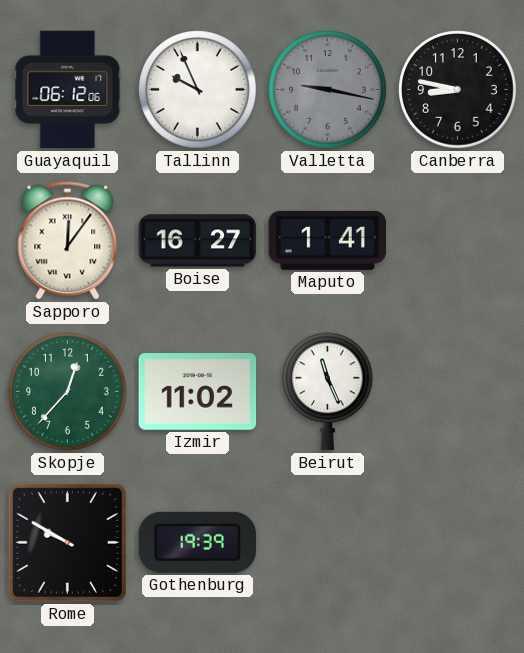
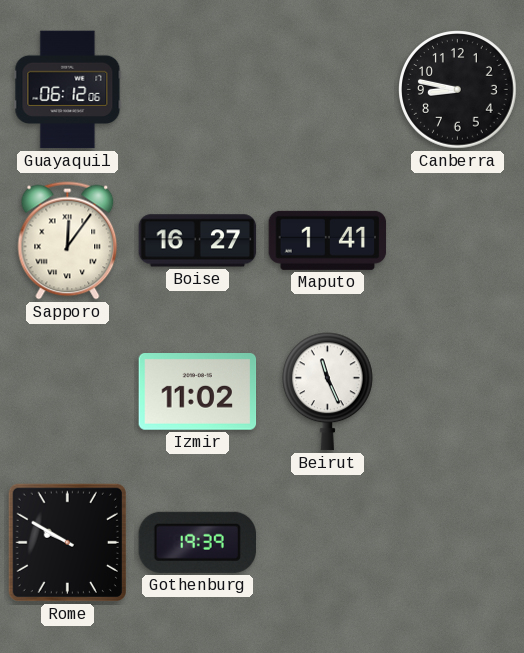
Tallinn: 9:56 -> none
Valletta: 9:17 -> none
Skopje: 12:37 -> none
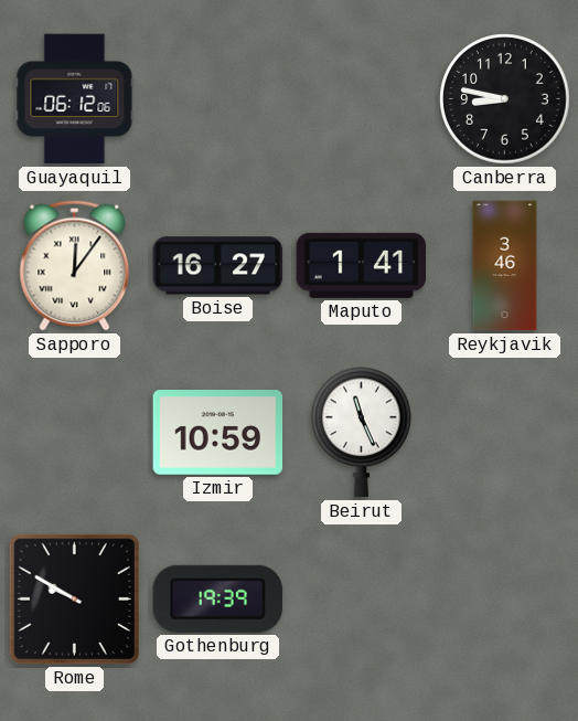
Reykjavik: none -> 3:46
Izmir: 11:02 -> 10:59
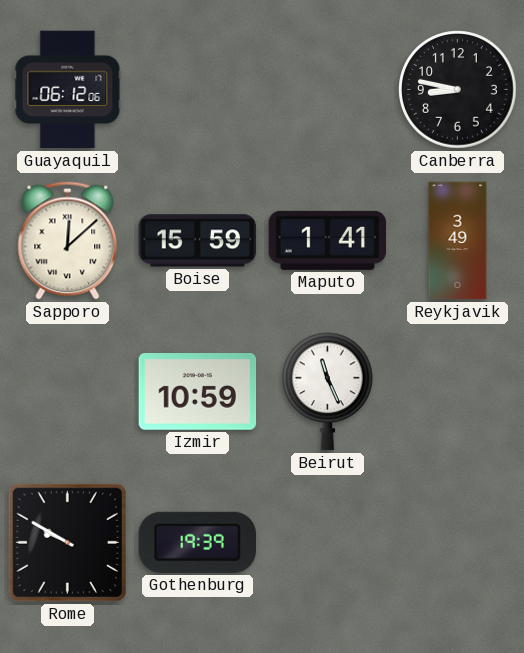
Sapporo: 12:06 -> 12:08
Boise: 16:27 -> 15:59
Reykjavik: 3:46 -> 3:49
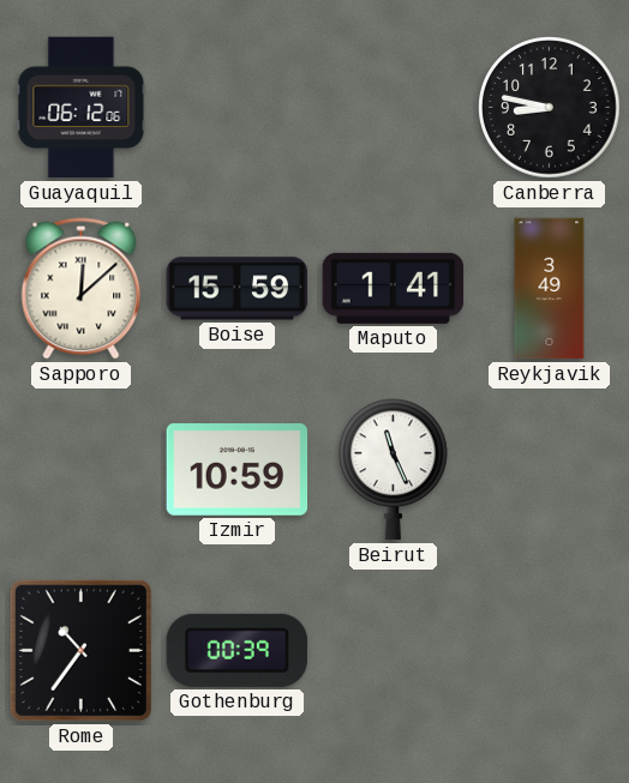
Rome: 9:50 -> 10:36
Gothenburg: 19:39 -> 00:39
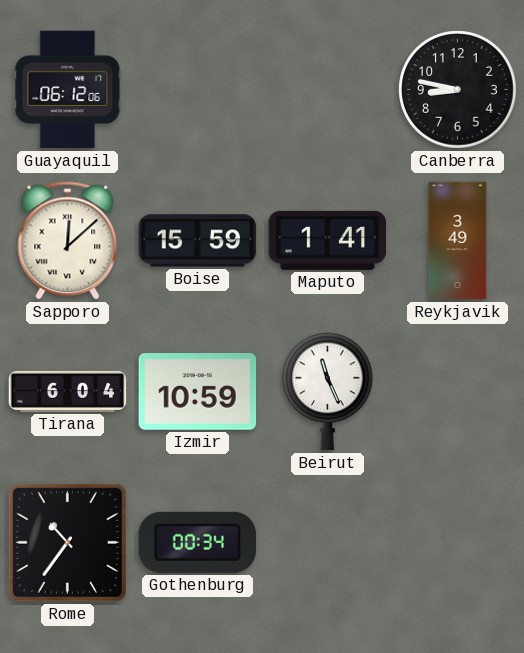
Tirana: none -> 6:04
Gothenburg: 00:39 -> 00:34
